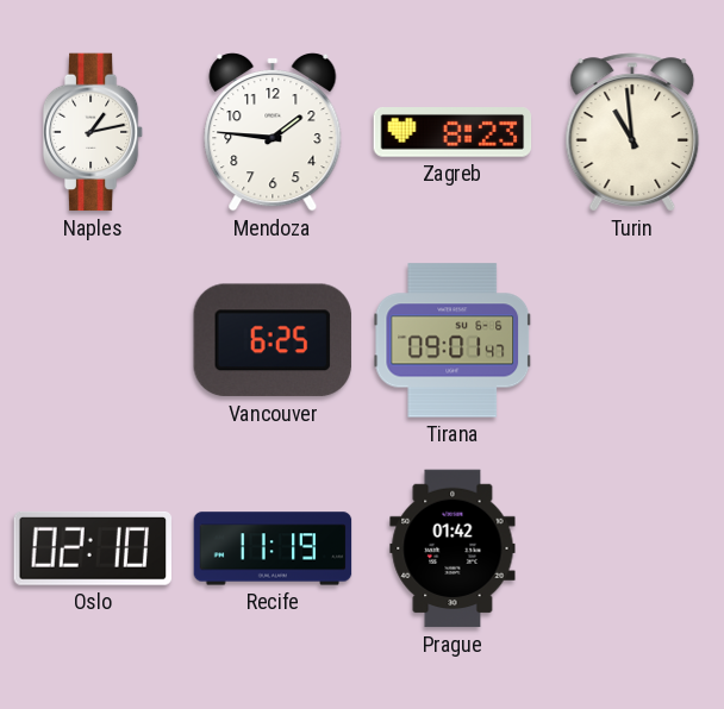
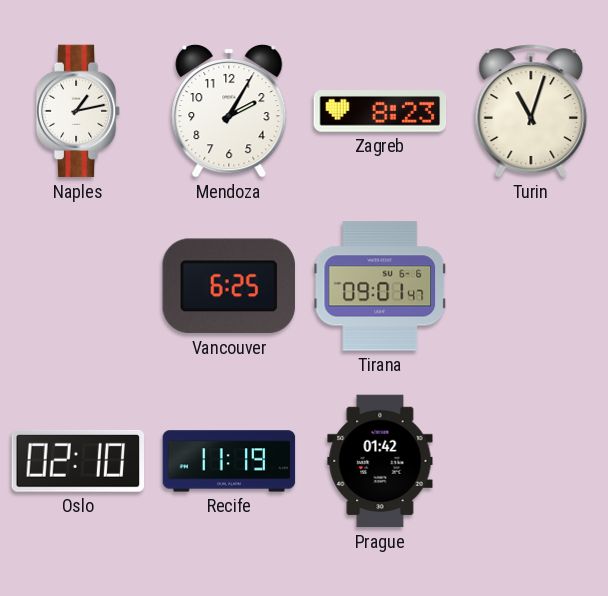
Mendoza: 1:46 -> 2:05
Turin: 10:59 -> 11:03
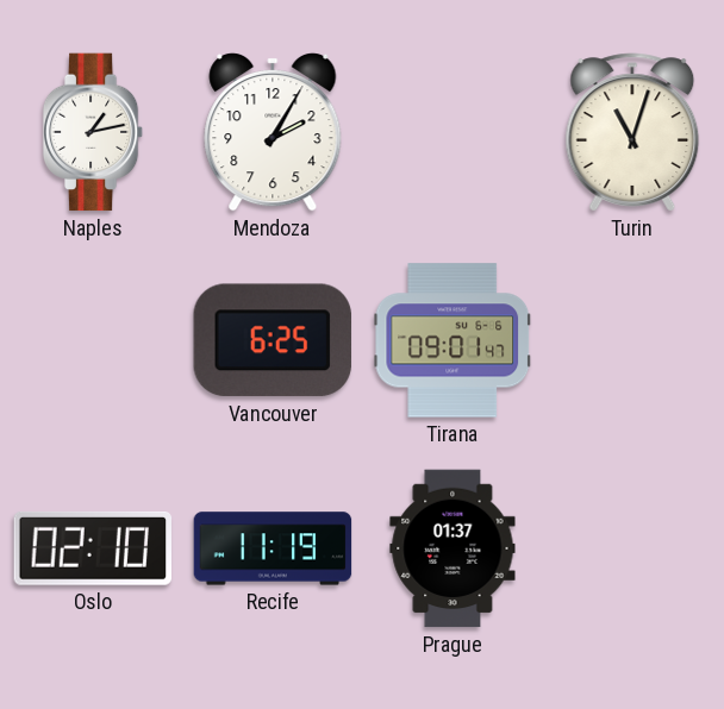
Zagreb: 8:23 -> none
Prague: 01:42 -> 01:37
